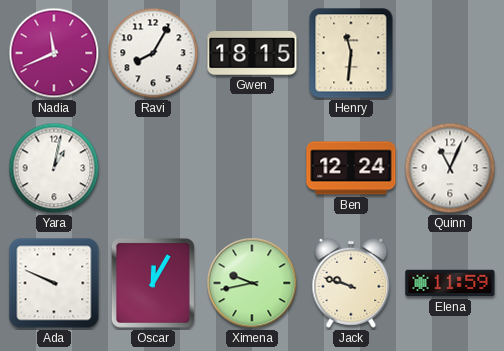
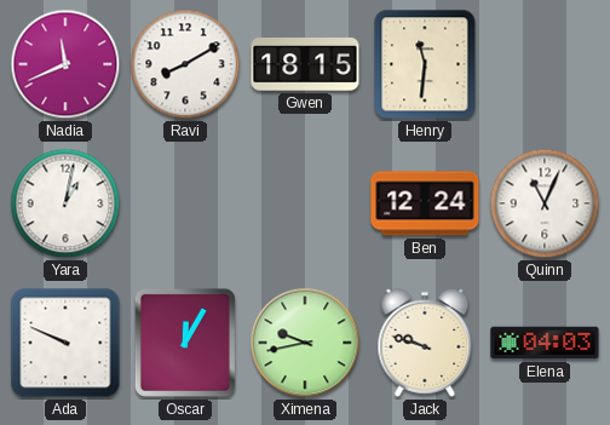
Ravi: 8:05 -> 8:10
Elena: 11:59 -> 04:03
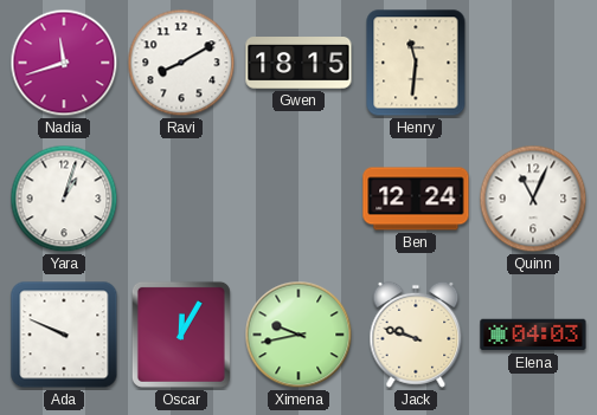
Nadia: 11:41 -> 11:42
Yara: 1:02 -> 1:03
